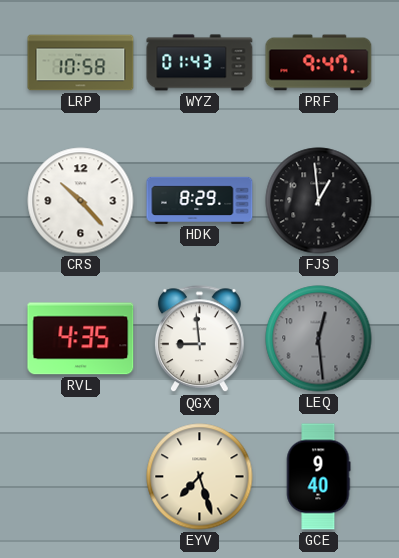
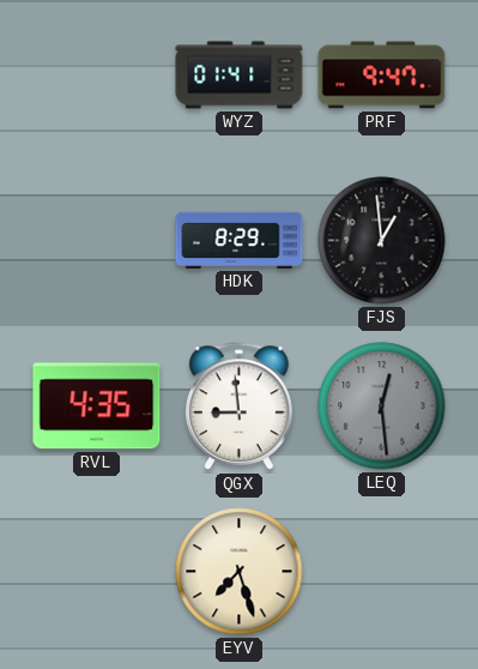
LRP: 10:58 -> none
WYZ: 01:43 -> 01:41
CRS: 10:23 -> none
GCE: 9:40 -> none
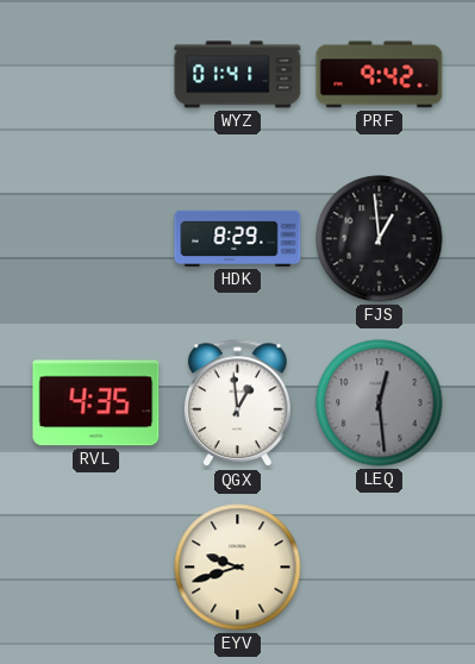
PRF: 9:47 -> 9:42
QGX: 8:59 -> 12:59
EYV: 7:27 -> 9:42
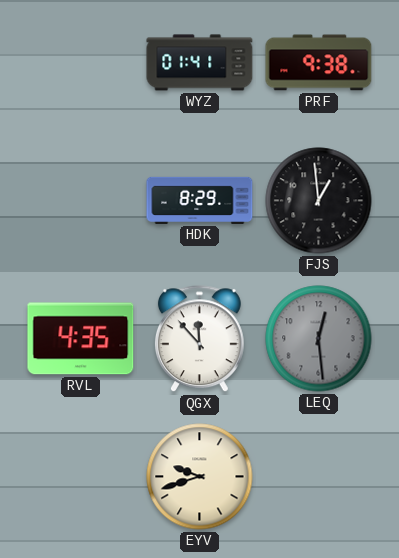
PRF: 9:42 -> 9:38
QGX: 12:59 -> 11:53
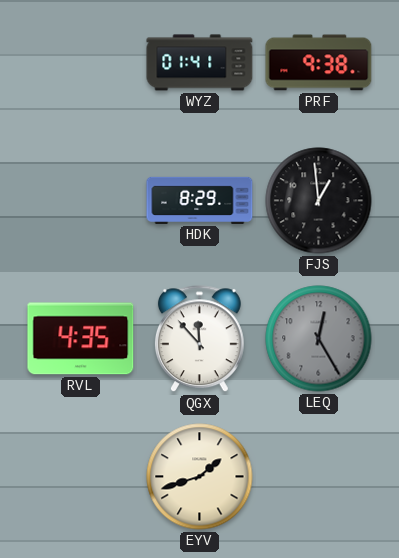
LEQ: 12:29 -> 12:25
EYV: 9:42 -> 1:42
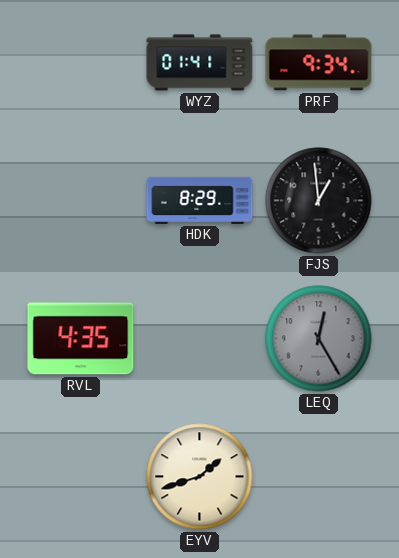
PRF: 9:38 -> 9:34
QGX: 11:53 -> none
